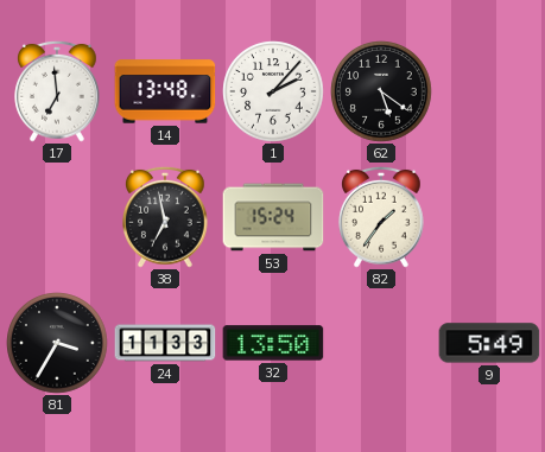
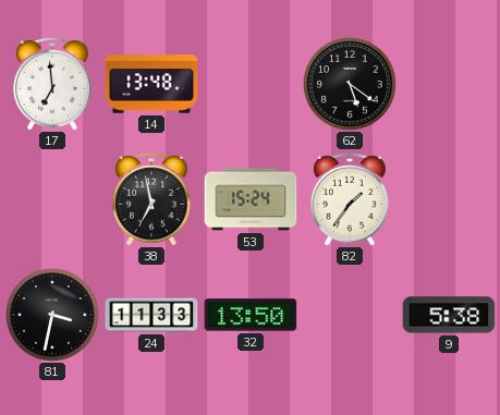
1: 2:07 -> none
81: 3:35 -> 3:32
9: 5:49 -> 5:38
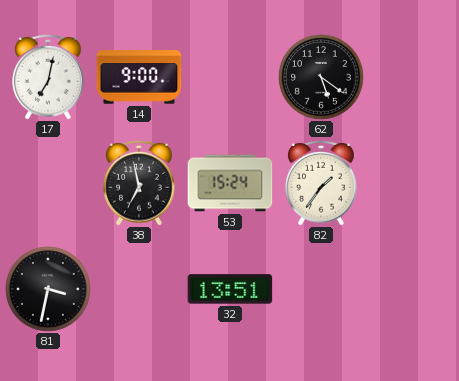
17: 6:59 -> 7:02
14: 13:48 -> 9:00
24: 11:33 -> none
32: 13:50 -> 13:51
9: 5:38 -> none
